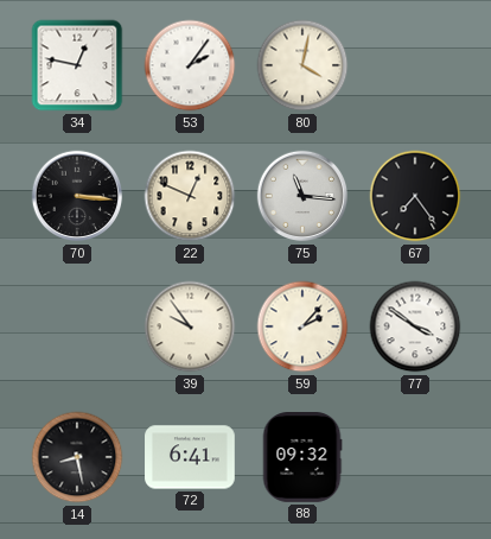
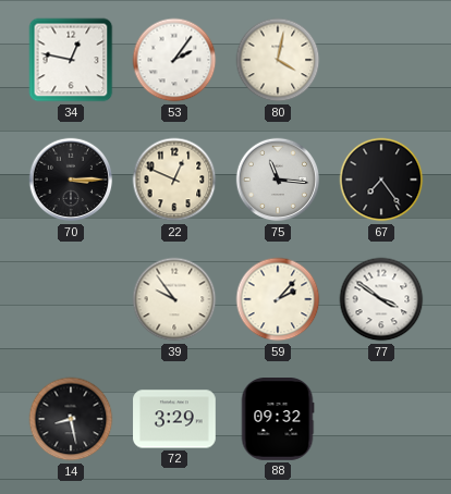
70: 3:16 -> 3:15
72: 6:41 -> 3:29
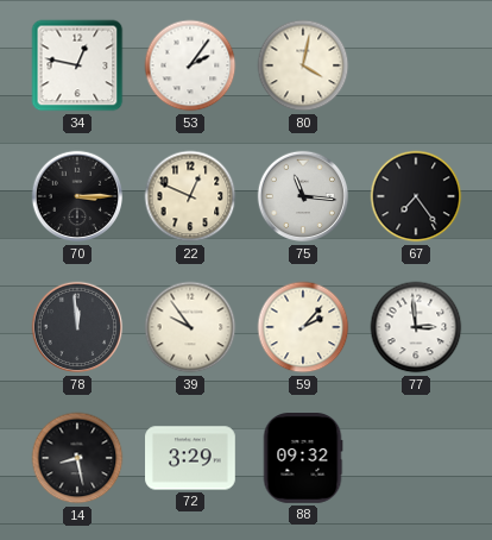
78: none -> 11:59
77: 3:51 -> 2:59
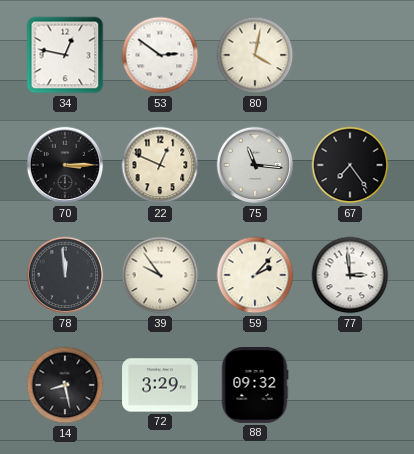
53: 2:06 -> 2:51
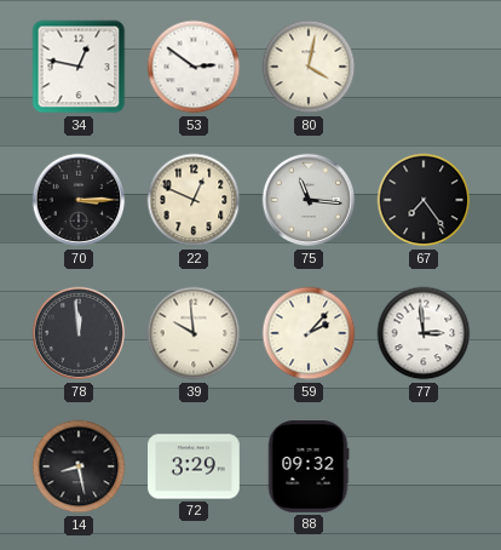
39: 9:54 -> 9:59
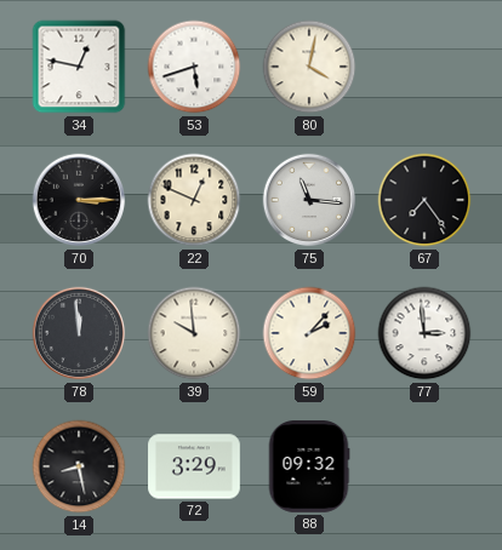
53: 2:51 -> 5:42
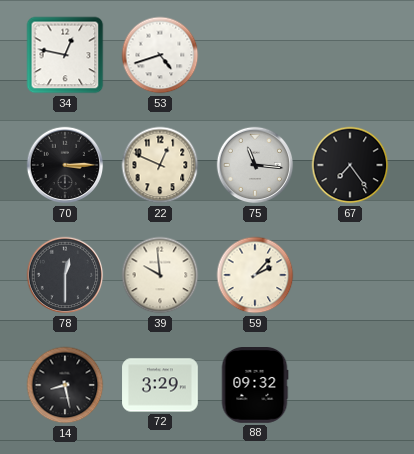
53: 5:42 -> 4:42
80: 4:02 -> none
78: 11:59 -> 12:30
77: 2:59 -> none
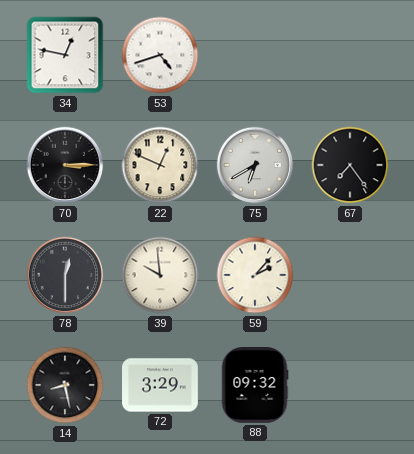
75: 11:16 -> 6:40
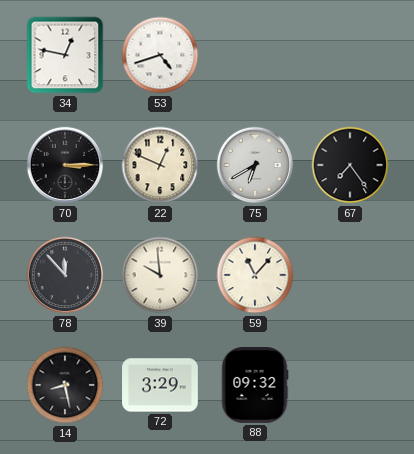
78: 12:30 -> 11:53
59: 2:07 -> 11:07
